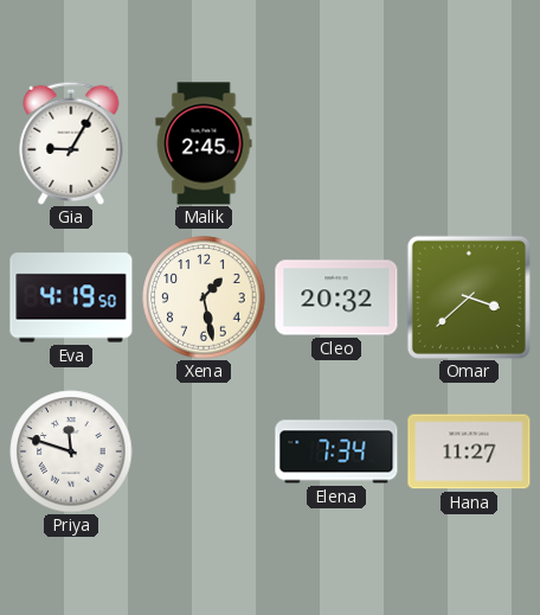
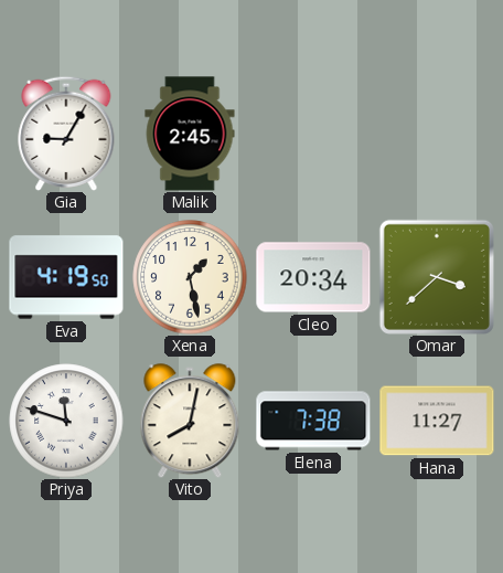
Cleo: 20:32 -> 20:34
Vito: none -> 8:02
Elena: 7:34 -> 7:38
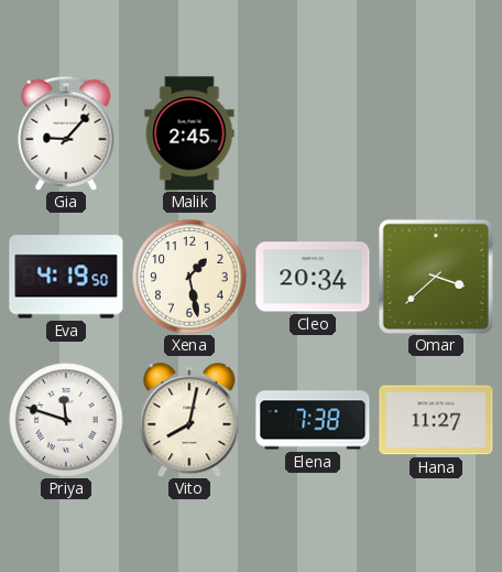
Gia: 9:05 -> 9:07
